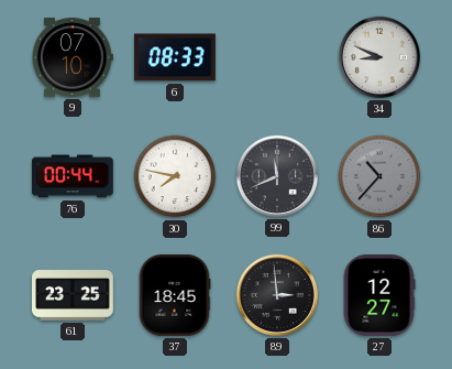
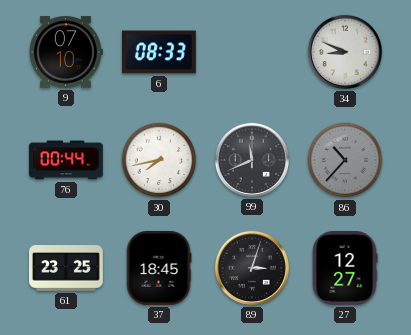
30: 7:47 -> 7:43
89: 2:59 -> 3:03
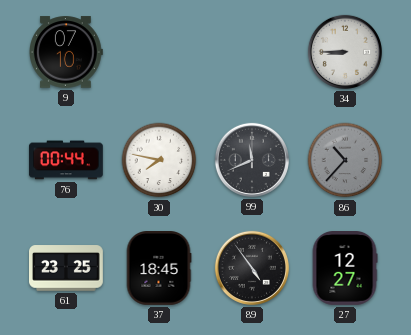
6: 08:33 -> none
34: 8:49 -> 8:45
30: 7:43 -> 7:47
89: 3:03 -> 4:54
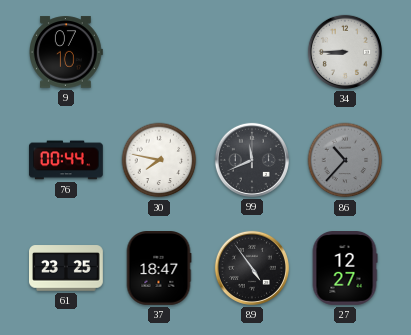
37: 18:45 -> 18:47
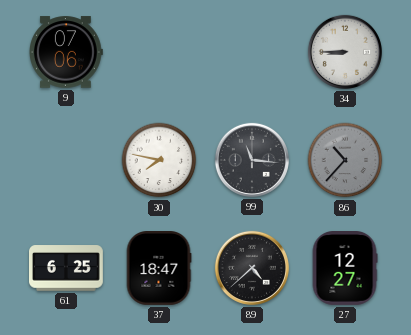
9: 07:10 -> 07:06
76: 00:44 -> none
99: 11:41 -> 11:16
61: 23:25 -> 6:25
89: 4:54 -> 4:38
